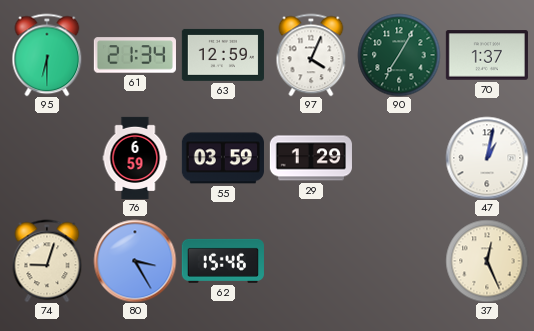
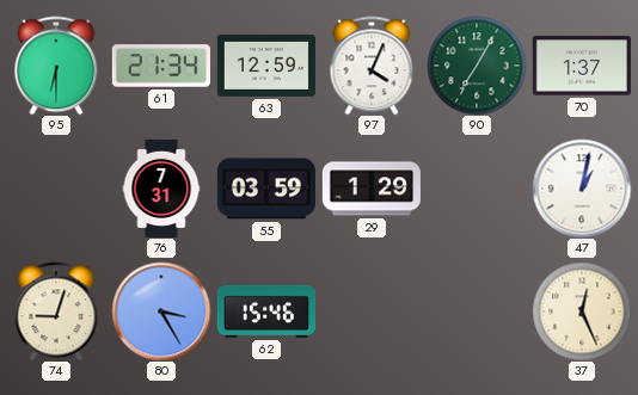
76: 6:59 -> 7:31
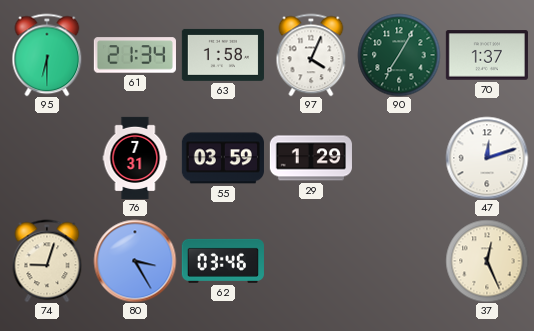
63: 12:59 -> 1:58
47: 1:02 -> 12:12
62: 15:46 -> 03:46
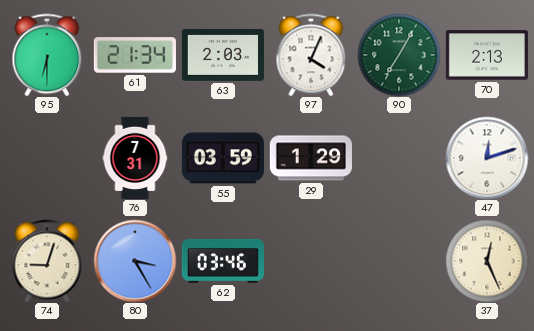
63: 1:58 -> 2:03
70: 1:37 -> 2:13
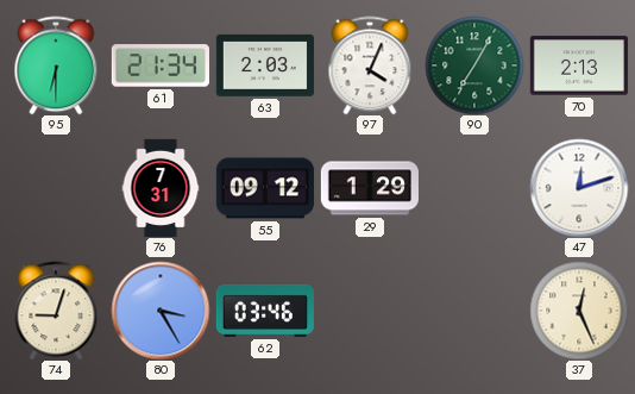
55: 03:59 -> 09:12
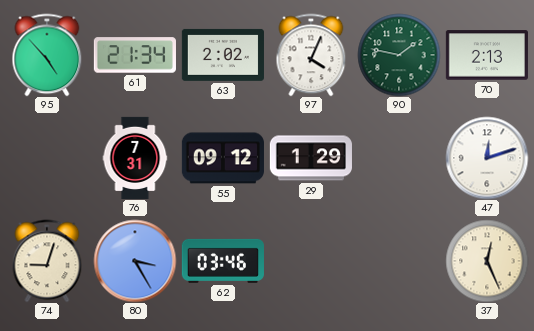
95: 6:30 -> 4:53
63: 2:03 -> 2:02
90: 7:05 -> 1:47
